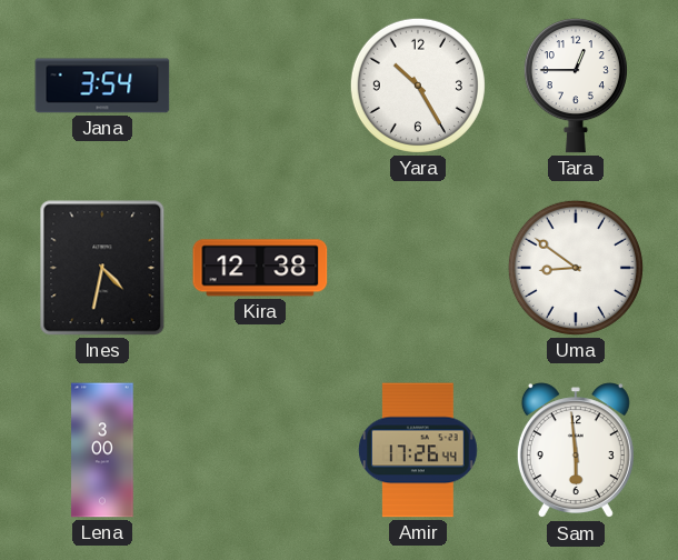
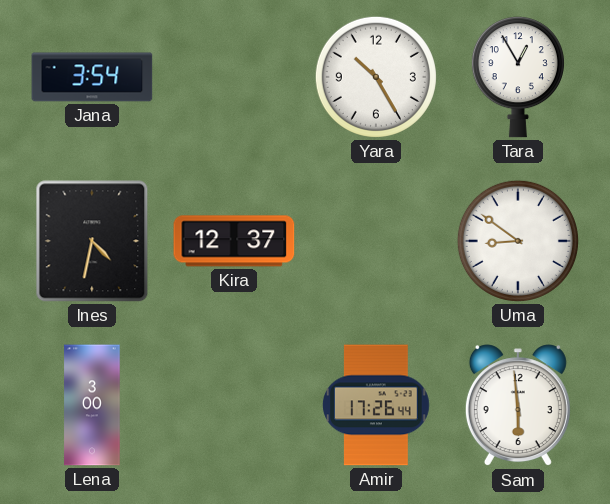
Tara: 12:45 -> 12:55
Kira: 12:38 -> 12:37
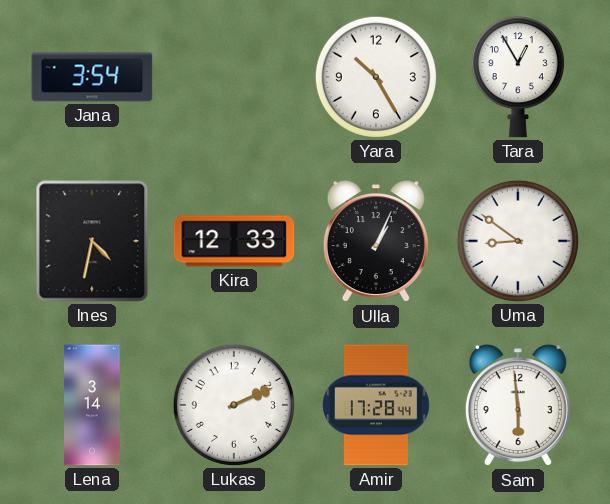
Kira: 12:37 -> 12:33
Ulla: none -> 1:04
Lena: 3:00 -> 3:14
Lukas: none -> 2:11
Amir: 17:26 -> 17:28
